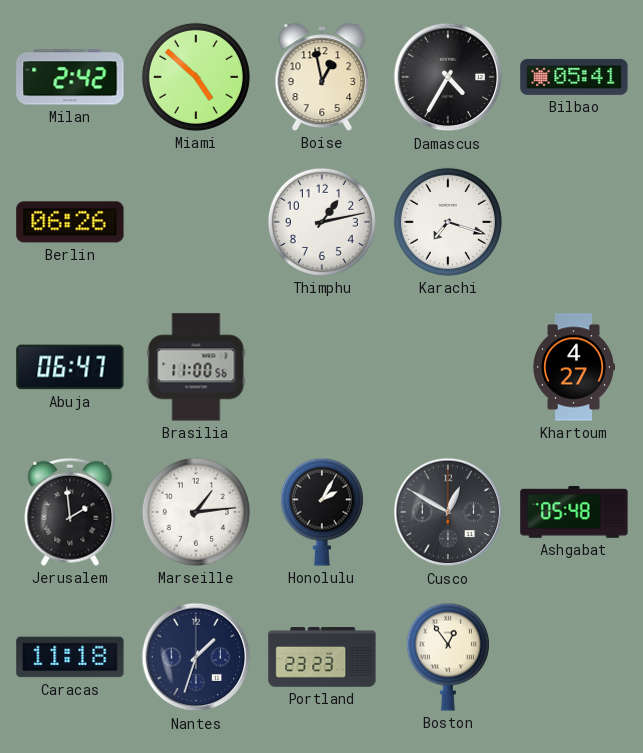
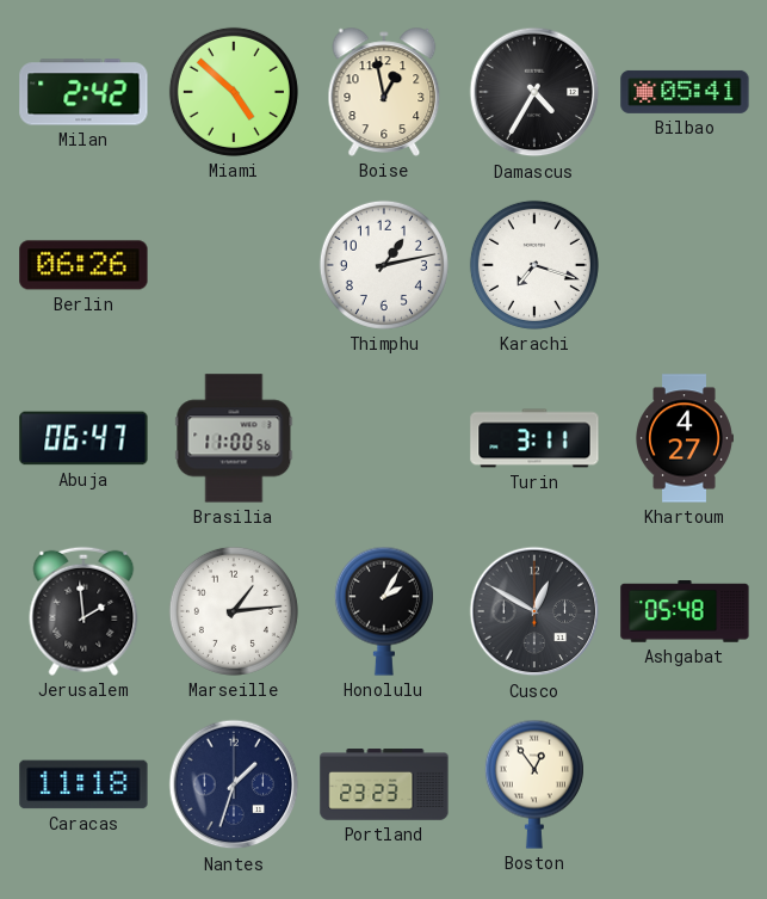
Turin: none -> 3:11
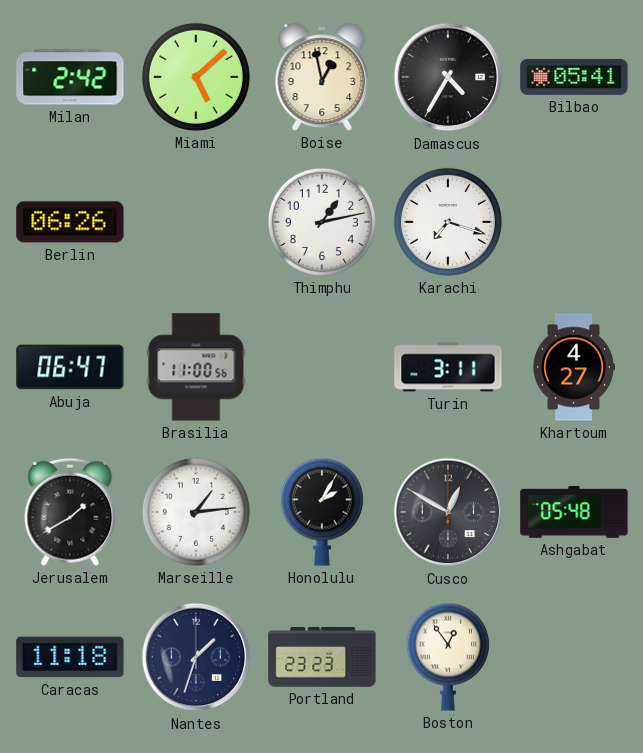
Miami: 4:52 -> 5:08
Jerusalem: 1:59 -> 1:40
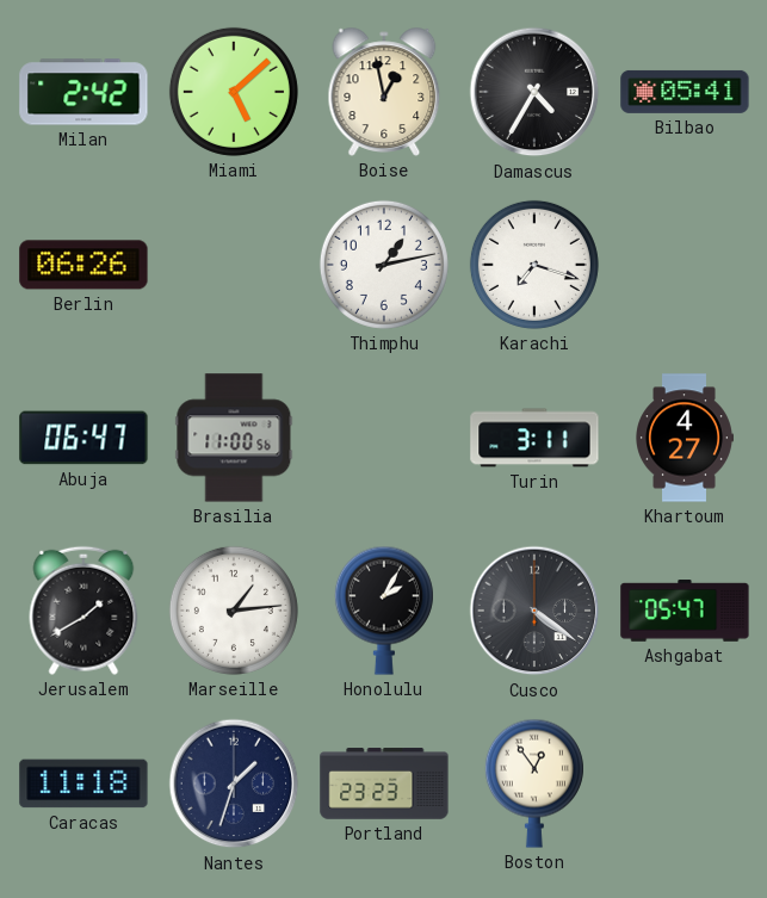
Cusco: 12:50 -> 4:21
Ashgabat: 05:48 -> 05:47
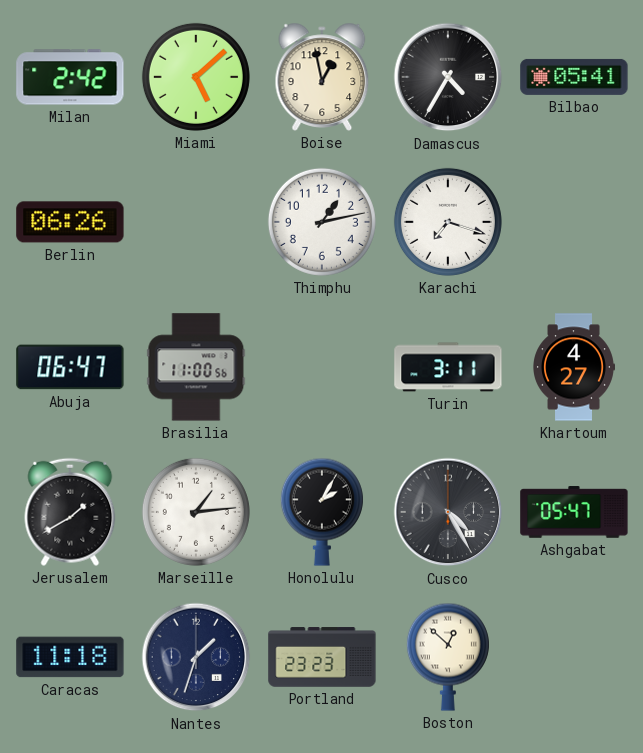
Cusco: 4:21 -> 4:25
Boston: 12:54 -> 12:52
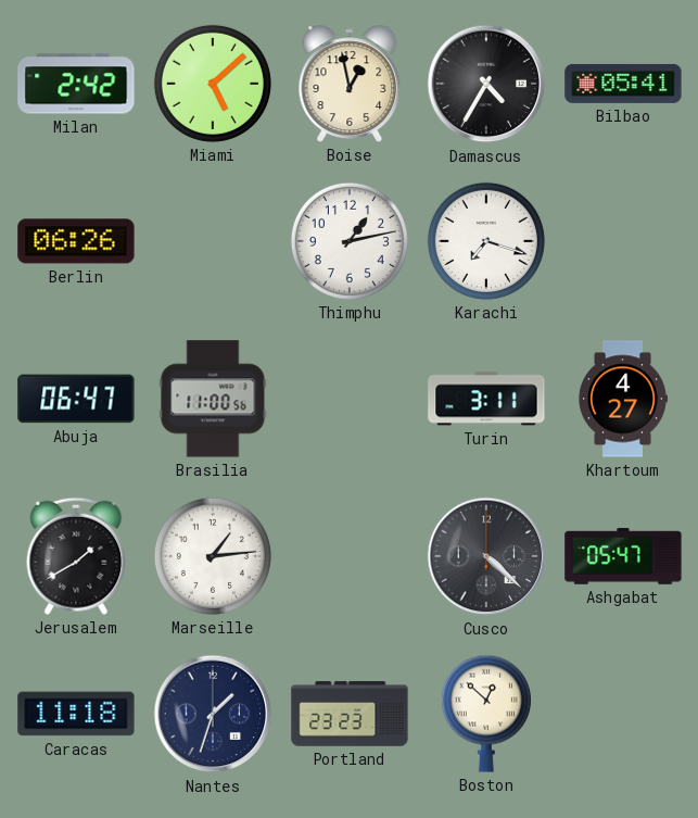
Honolulu: 2:05 -> none
Cusco: 4:25 -> 4:22
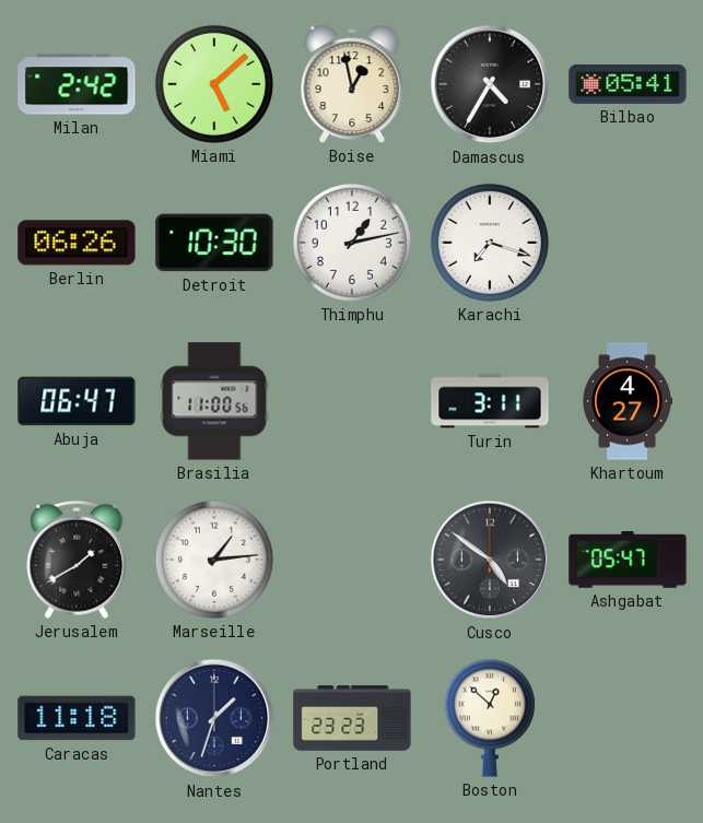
Detroit: none -> 10:30
Cusco: 4:22 -> 4:51
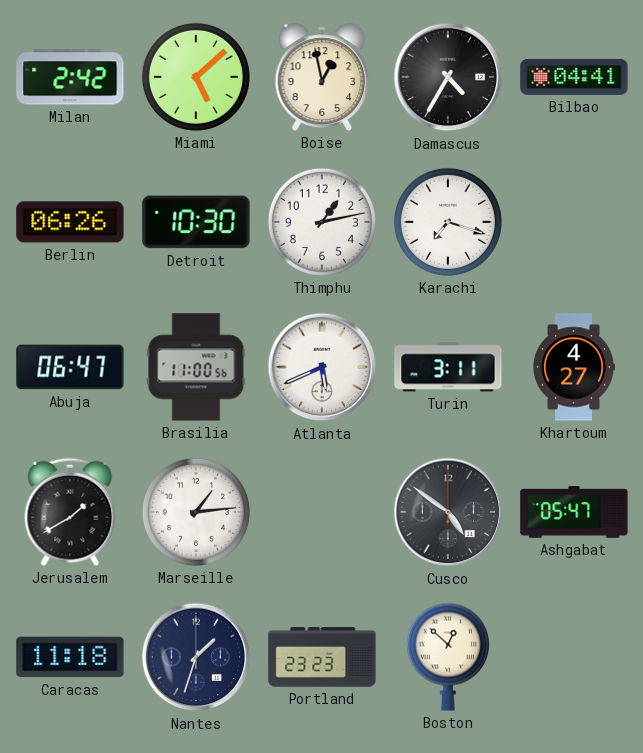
Bilbao: 05:41 -> 04:41
Atlanta: none -> 5:41
